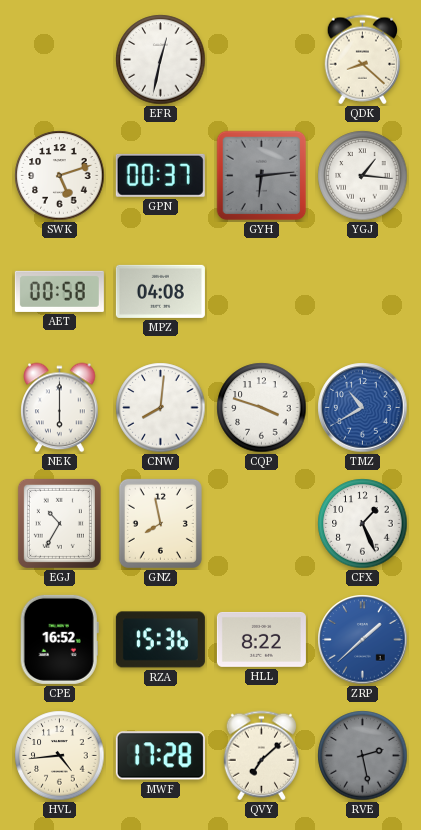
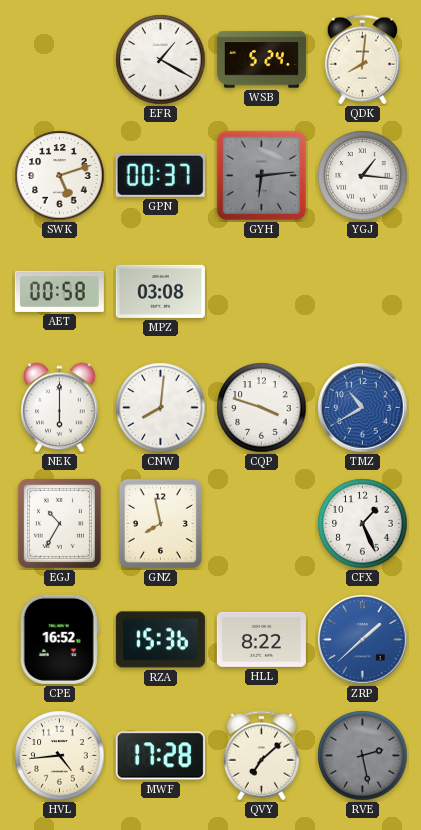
EFR: 12:32 -> 1:20
WSB: none -> 5:24
QDK: 8:22 -> 8:01
MPZ: 04:08 -> 03:08
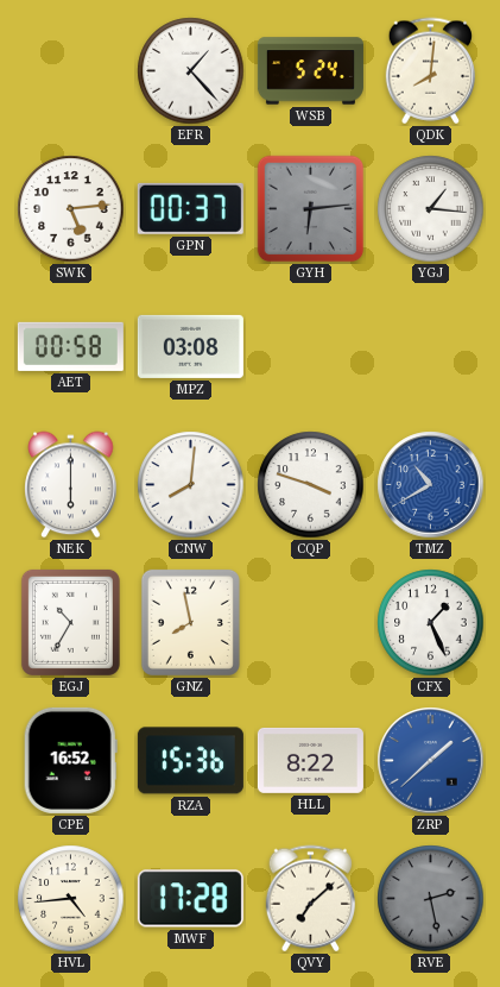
EFR: 1:20 -> 1:23
SWK: 5:12 -> 5:14
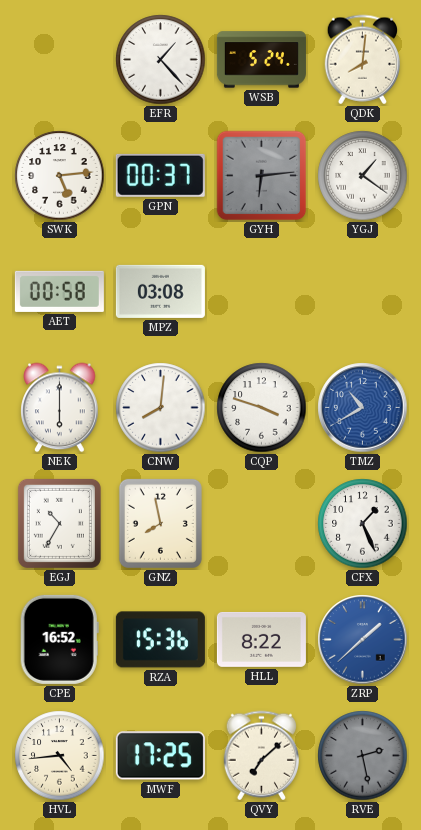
YGJ: 1:16 -> 1:21
MWF: 17:28 -> 17:25
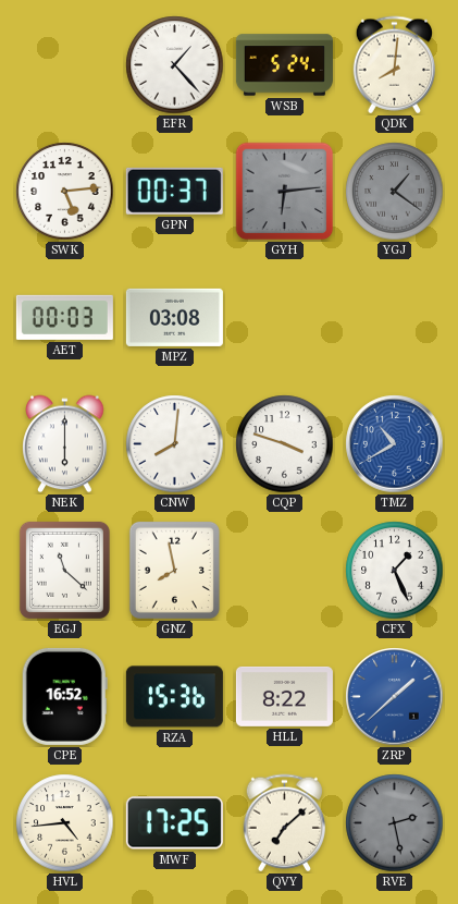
YGJ dial: white -> grey
AET: 00:58 -> 00:03
EGJ: 10:35 -> 11:22
